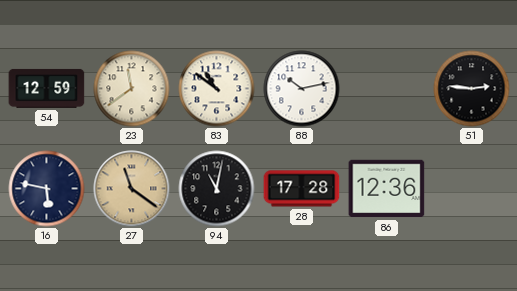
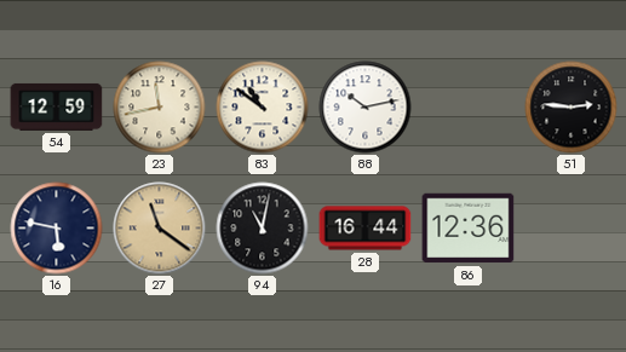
23: 11:39 -> 11:43
28: 17:28 -> 16:44
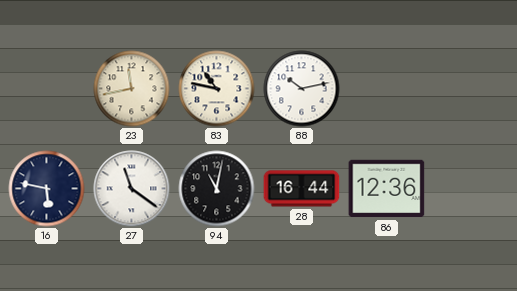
54: 12:59 -> none
83: 10:51 -> 10:47
51: 2:46 -> none
27 dial: champagne -> white
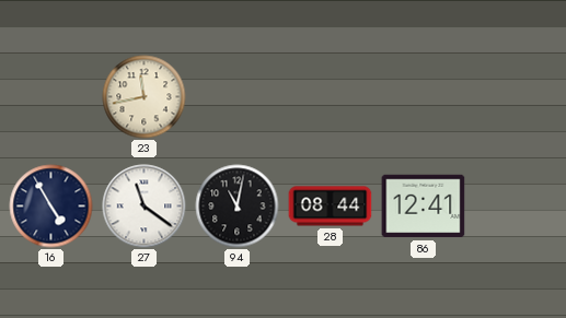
83: 10:47 -> none
88: 10:13 -> none
16: 5:47 -> 4:55
28: 16:44 -> 08:44
86: 12:36 -> 12:41
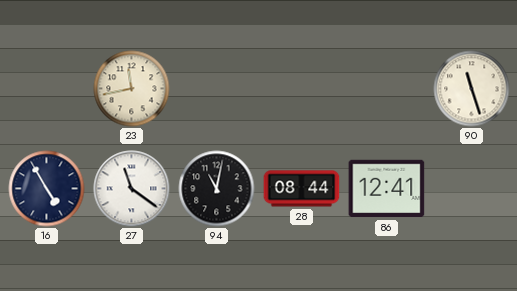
90: none -> 11:27
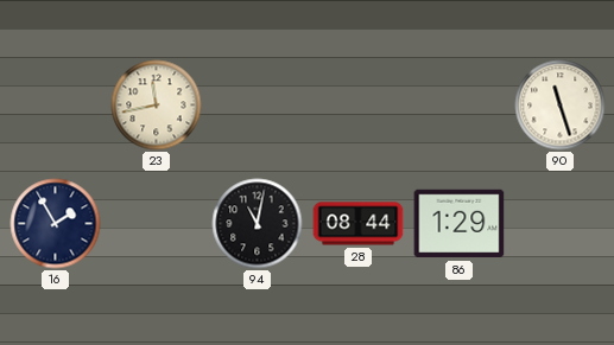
16: 4:55 -> 1:55
27: 11:21 -> none
86: 12:41 -> 1:29
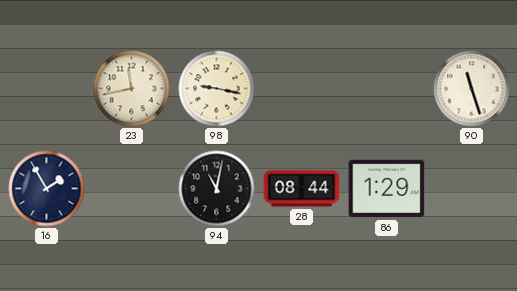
98: none -> 9:17
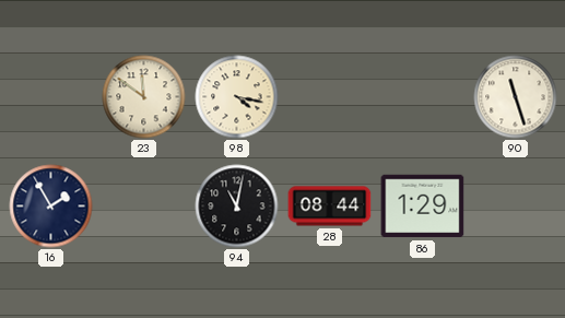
23: 11:43 -> 11:51
98: 9:17 -> 4:17
